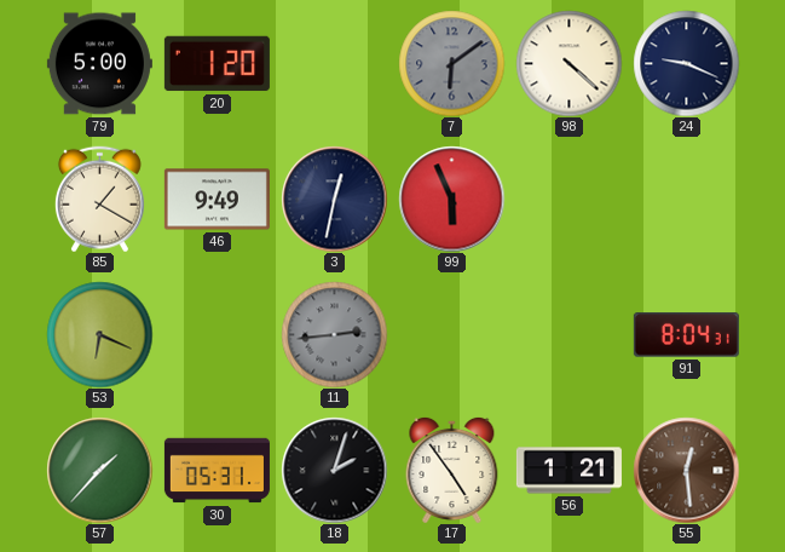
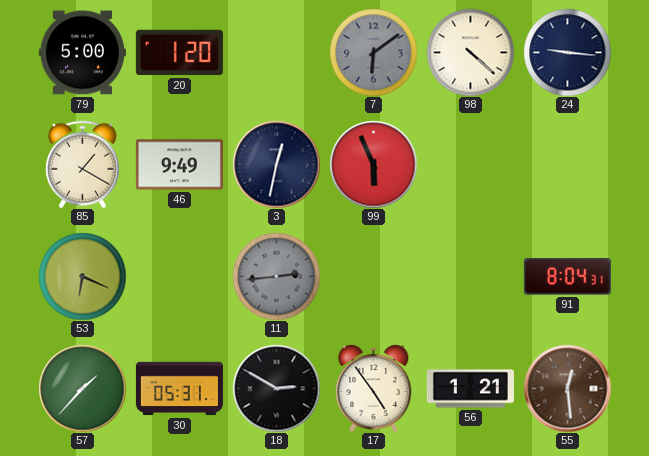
24: 9:19 -> 9:16
18: 2:03 -> 2:50
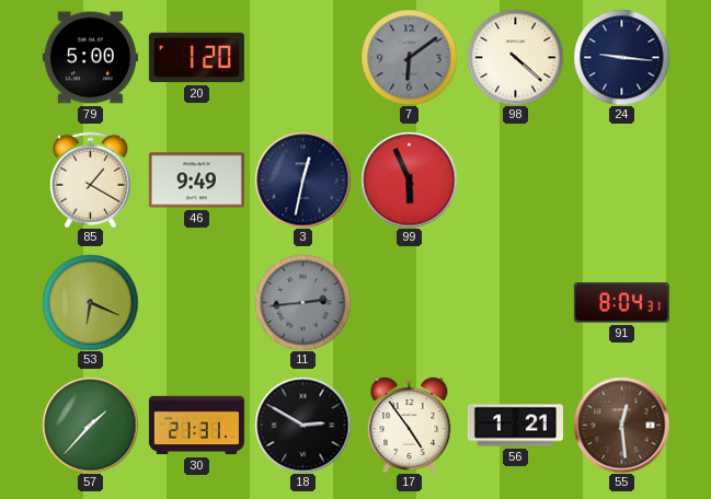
30: 05:31 -> 21:31
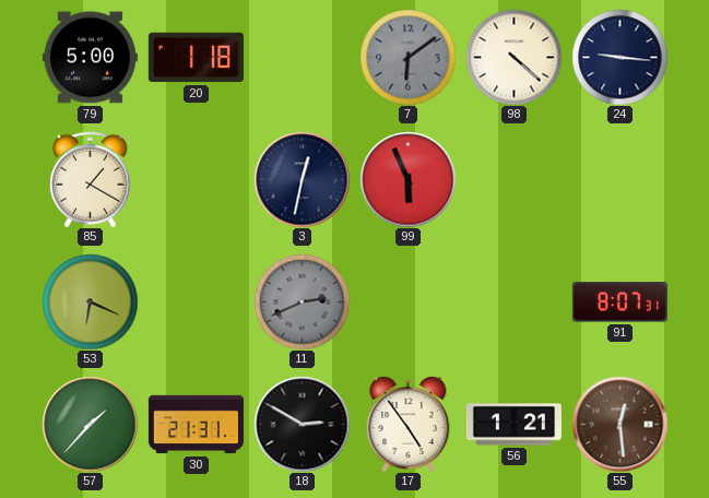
20: 1:20 -> 1:18
46: 9:49 -> none
11: 2:44 -> 2:41
91: 8:04 -> 8:07
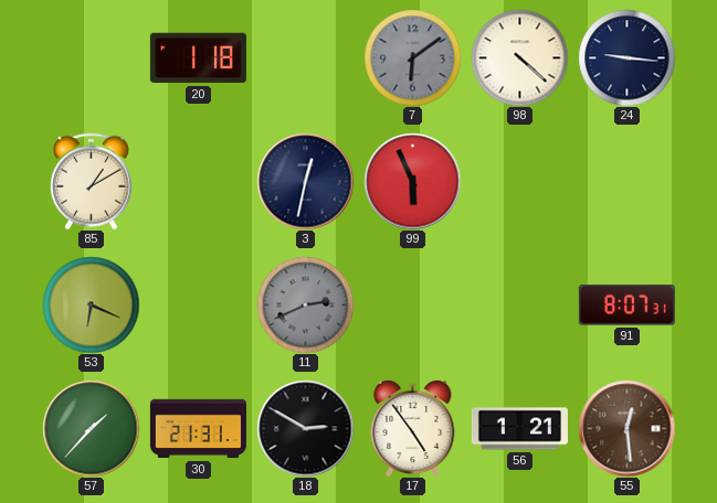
79: 5:00 -> none
85: 1:20 -> 1:10
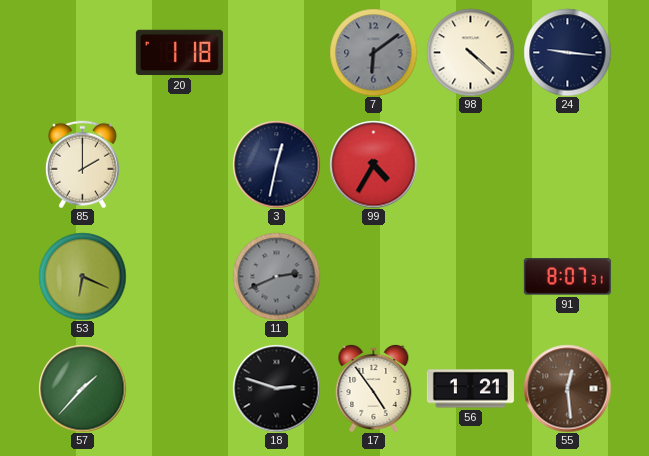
85: 1:10 -> 2:00
99: 5:56 -> 4:35
30: 21:31 -> none
18: 2:50 -> 2:48
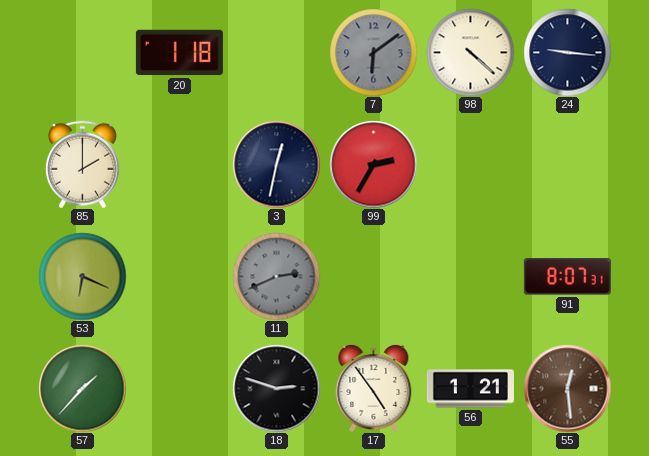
99: 4:35 -> 2:35
